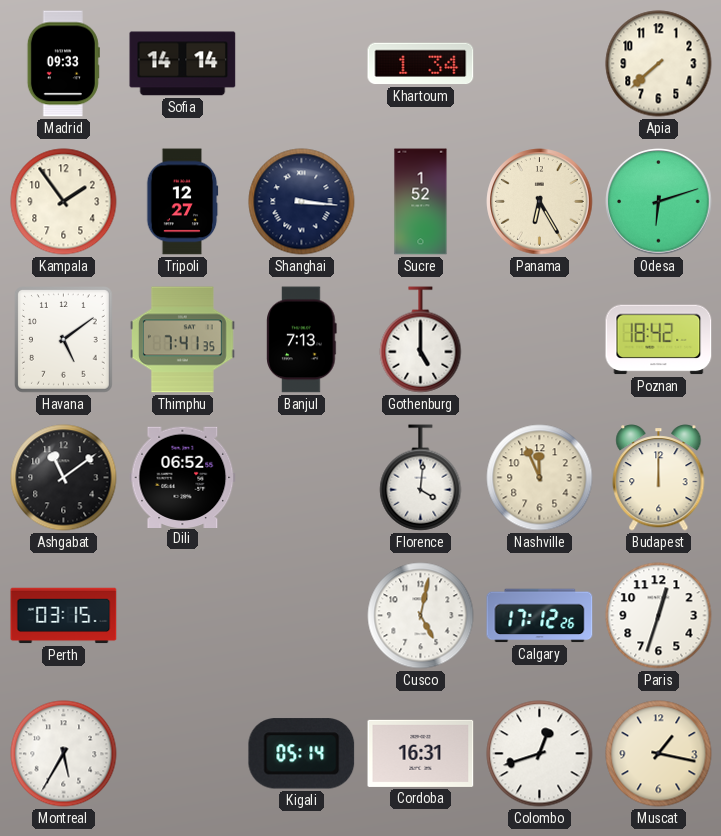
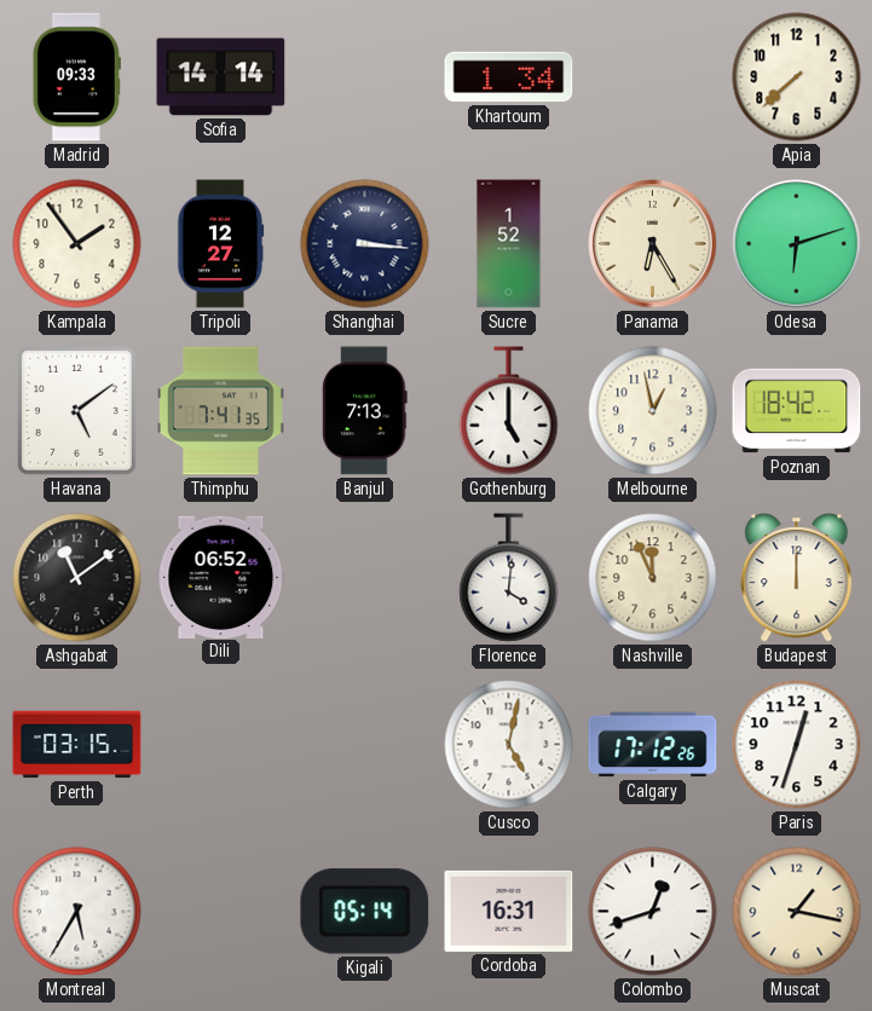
Melbourne: none -> 12:58
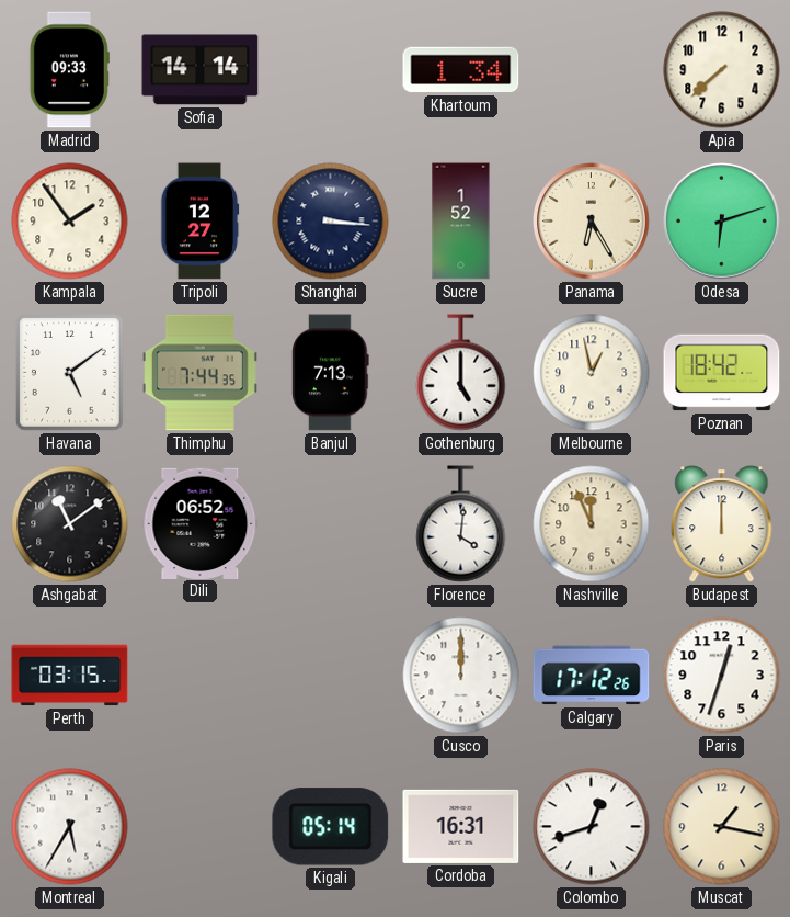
Thimphu: 7:41 -> 7:44
Cusco: 5:02 -> 12:00
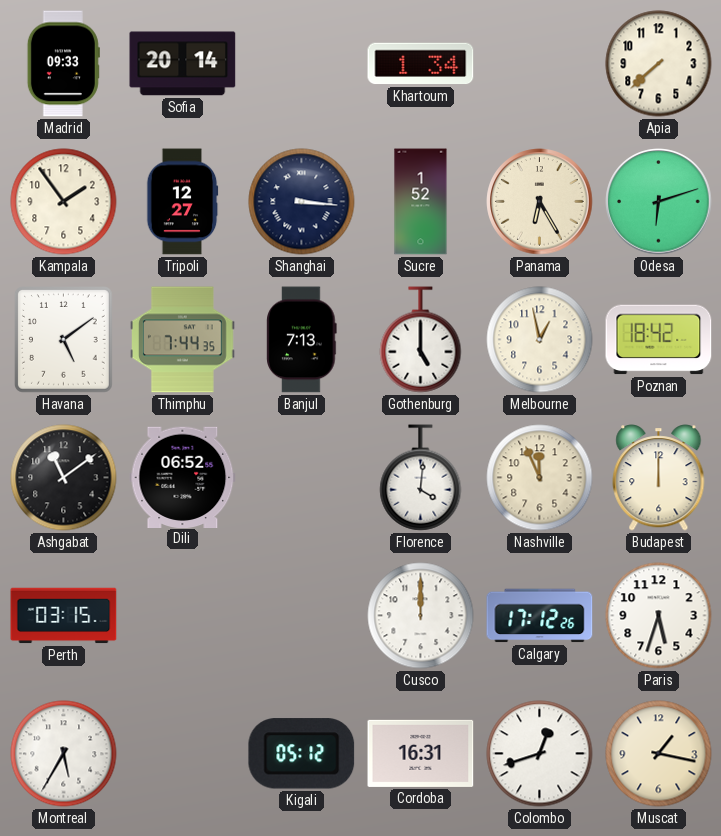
Sofia: 14:14 -> 20:14
Paris: 12:33 -> 5:33
Kigali: 05:14 -> 05:12
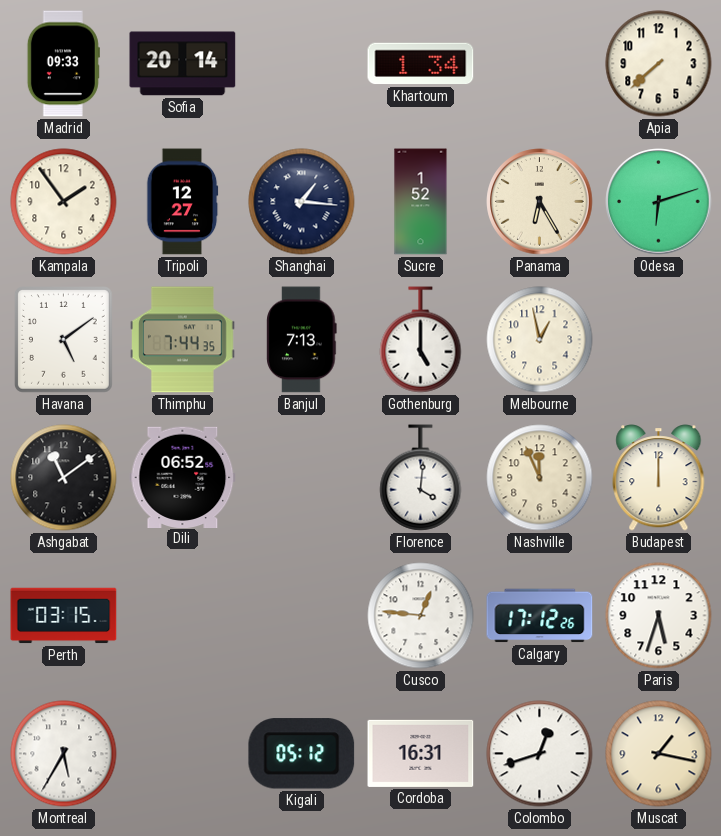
Shanghai: 3:16 -> 1:16
Poznan: 18:42 -> none
Cusco: 12:00 -> 12:46
